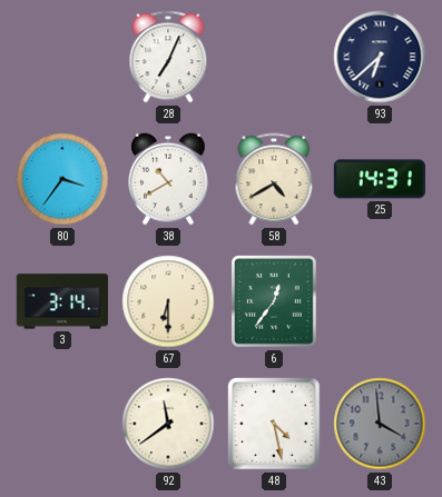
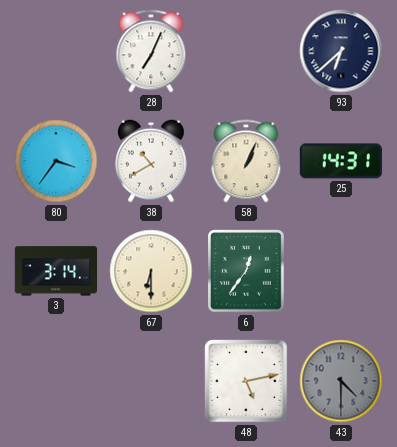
58: 4:40 -> 1:04
92: 11:39 -> none
48: 4:28 -> 5:13
43: 3:59 -> 4:30
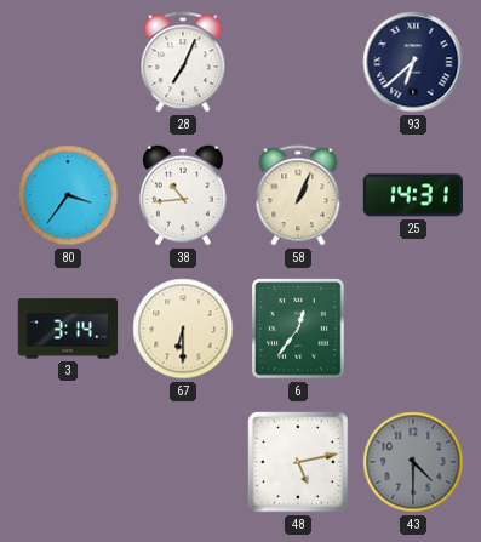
38: 10:40 -> 10:44
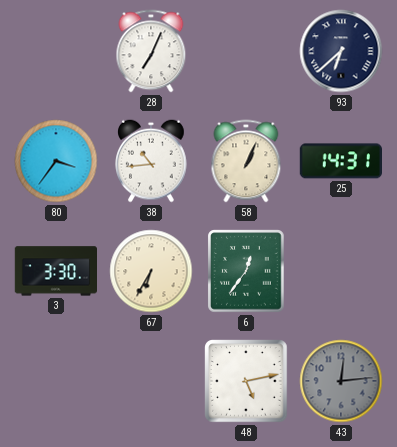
3: 3:14 -> 3:30
67: 6:30 -> 6:35
43: 4:30 -> 12:14
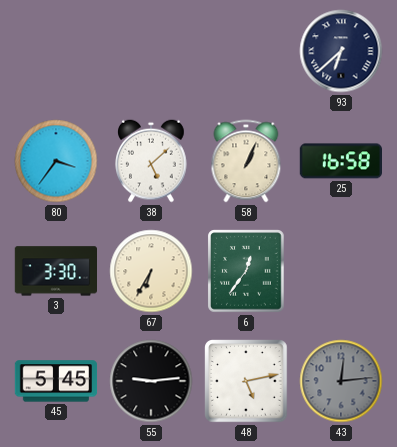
28: 7:04 -> none
38: 10:44 -> 5:08
25: 14:31 -> 16:58
45: none -> 5:45
55: none -> 9:14
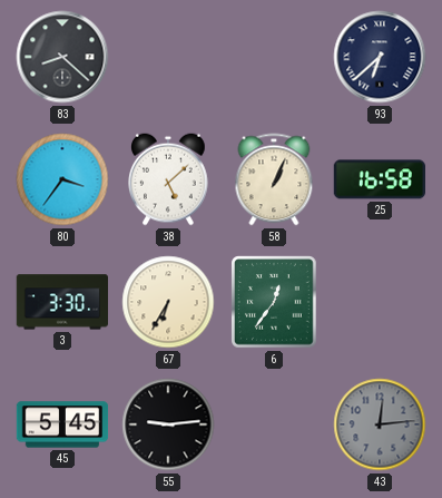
83: none -> 8:22
48: 5:13 -> none
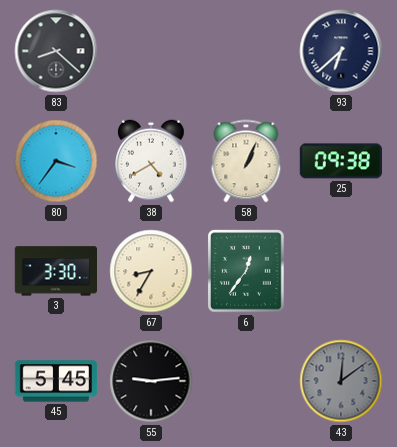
38: 5:08 -> 4:40
25: 16:58 -> 09:38
67: 6:35 -> 8:35
43: 12:14 -> 12:09
